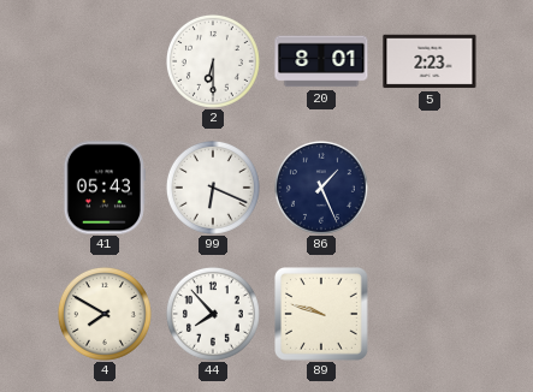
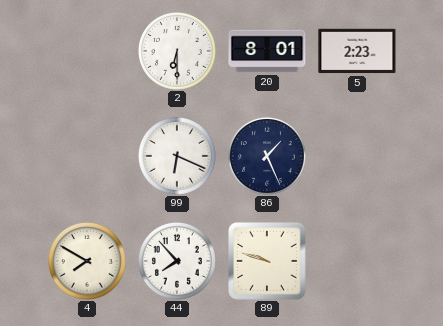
41: 05:43 -> none
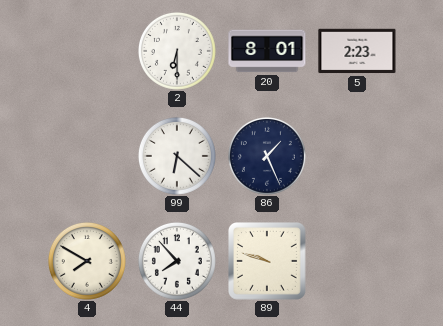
99: 6:19 -> 6:22
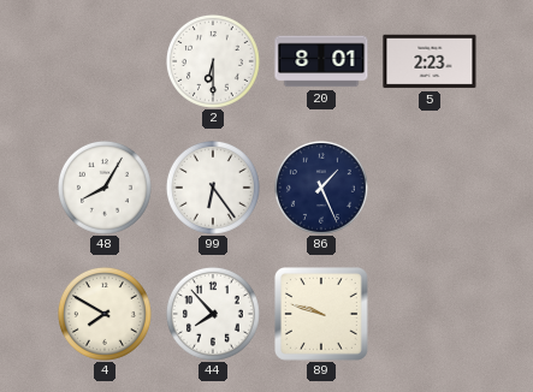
48: none -> 8:05
99: 6:22 -> 6:24
